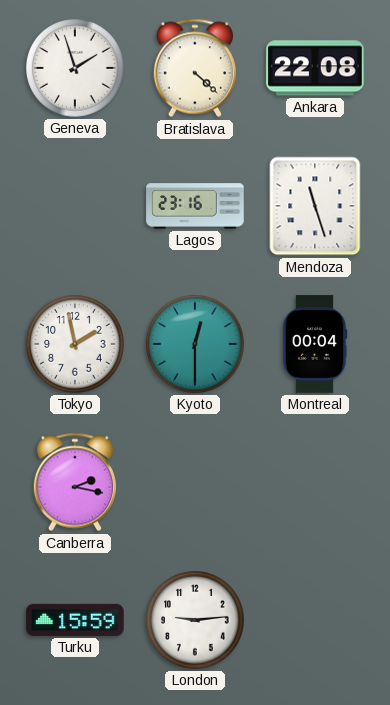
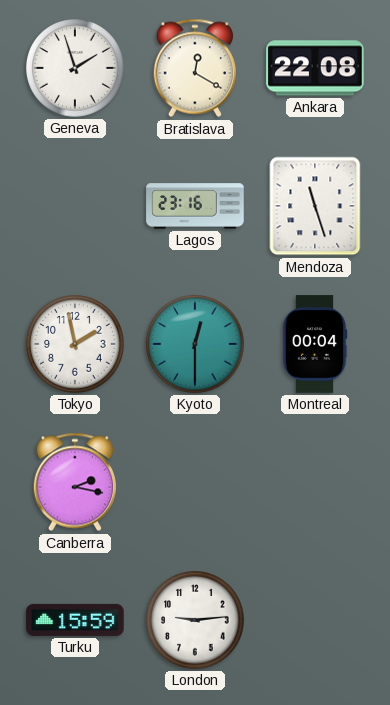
Bratislava: 4:22 -> 12:20
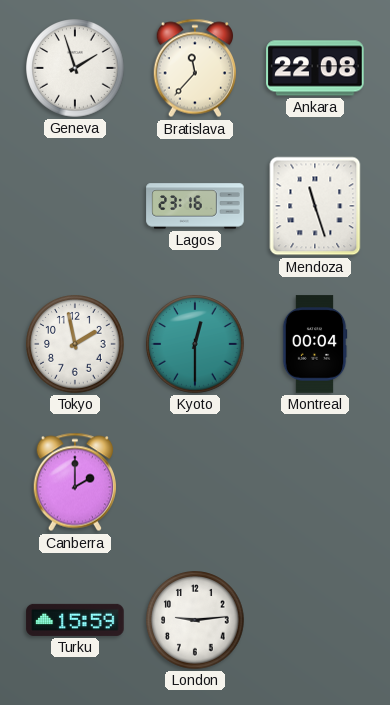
Bratislava: 12:20 -> 11:37
Canberra: 2:17 -> 2:00
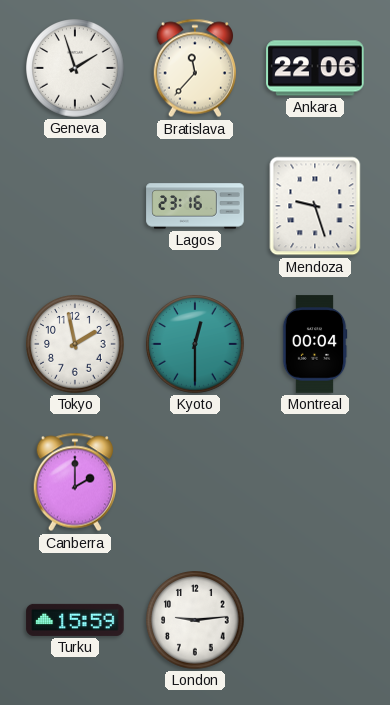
Ankara: 22:08 -> 22:06
Mendoza: 11:27 -> 9:27
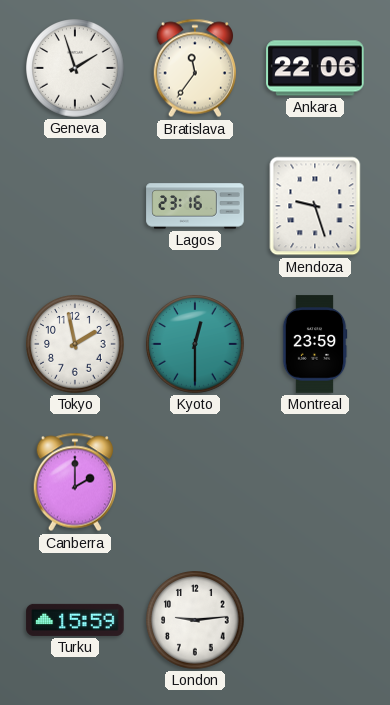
Bratislava: 11:37 -> 11:36
Montreal: 00:04 -> 23:59
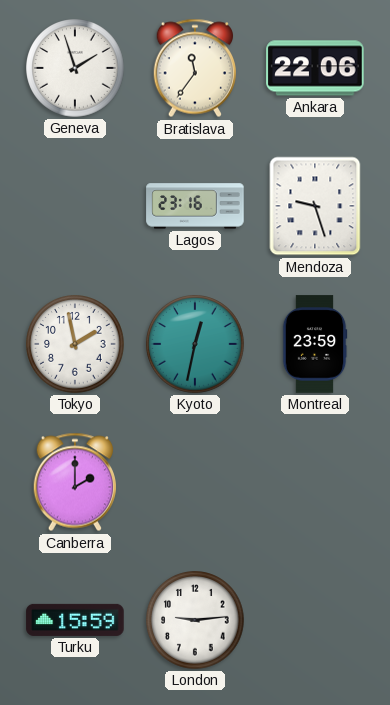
Kyoto: 12:30 -> 12:32
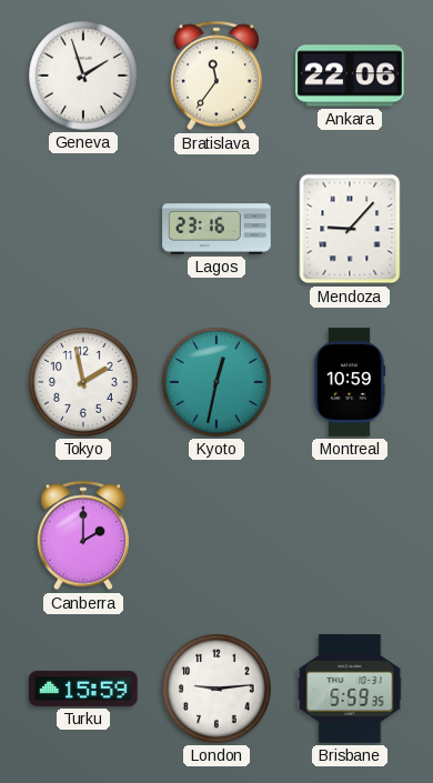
Mendoza: 9:27 -> 9:07
Montreal: 23:59 -> 10:59
Brisbane: none -> 5:59
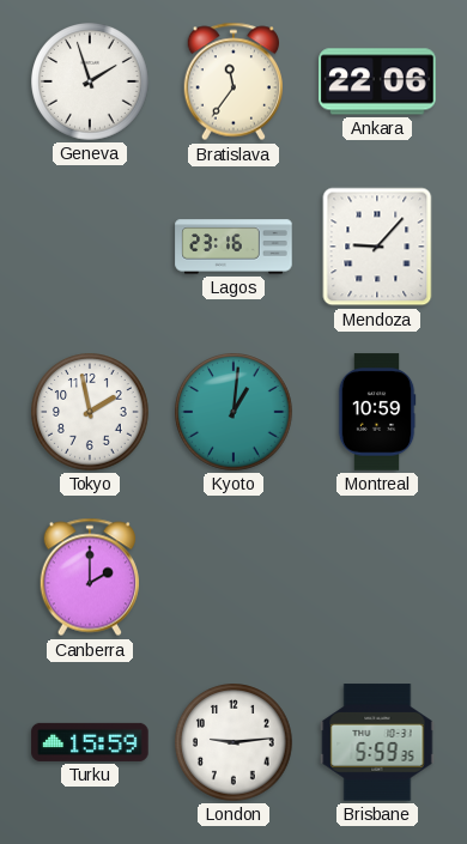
Kyoto: 12:32 -> 1:01
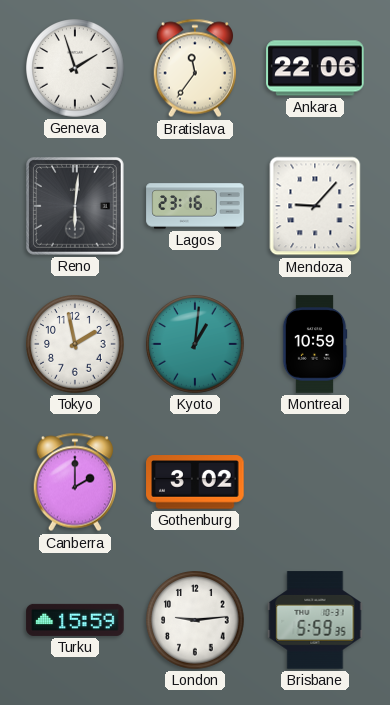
Reno: none -> 6:01
Gothenburg: none -> 3:02
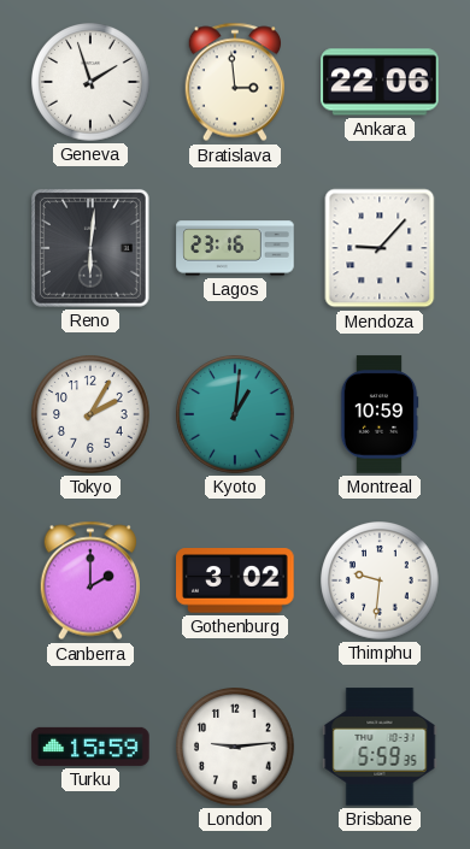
Bratislava: 11:36 -> 2:59
Tokyo: 1:58 -> 2:05
Thimphu: none -> 9:31
